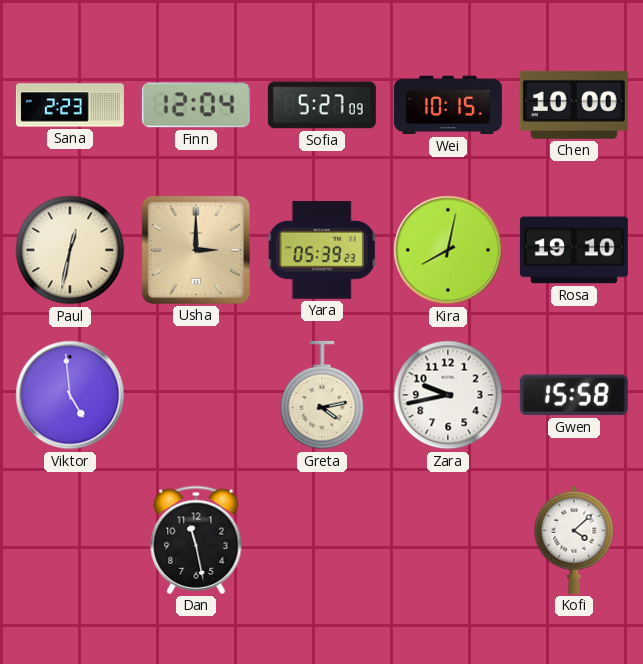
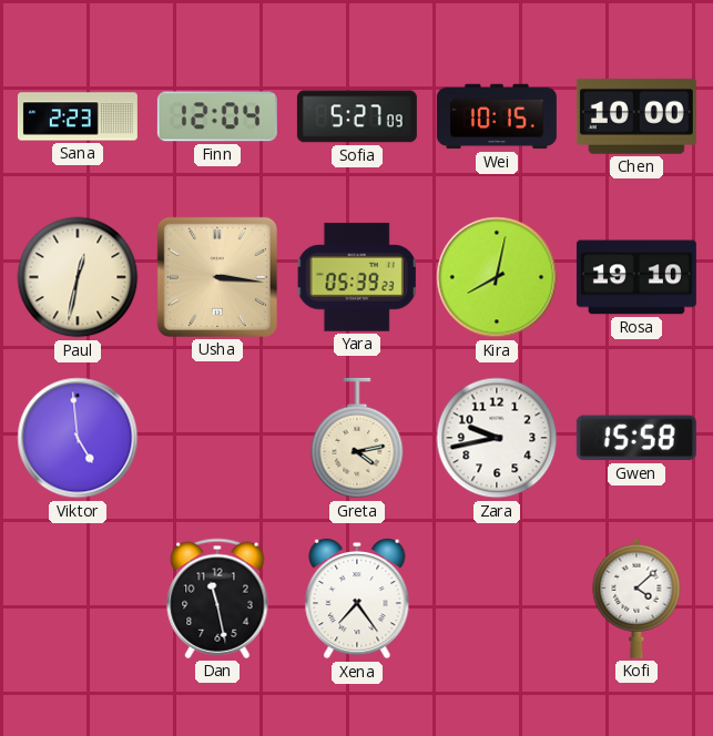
Usha: 3:00 -> 3:16
Xena: none -> 7:24
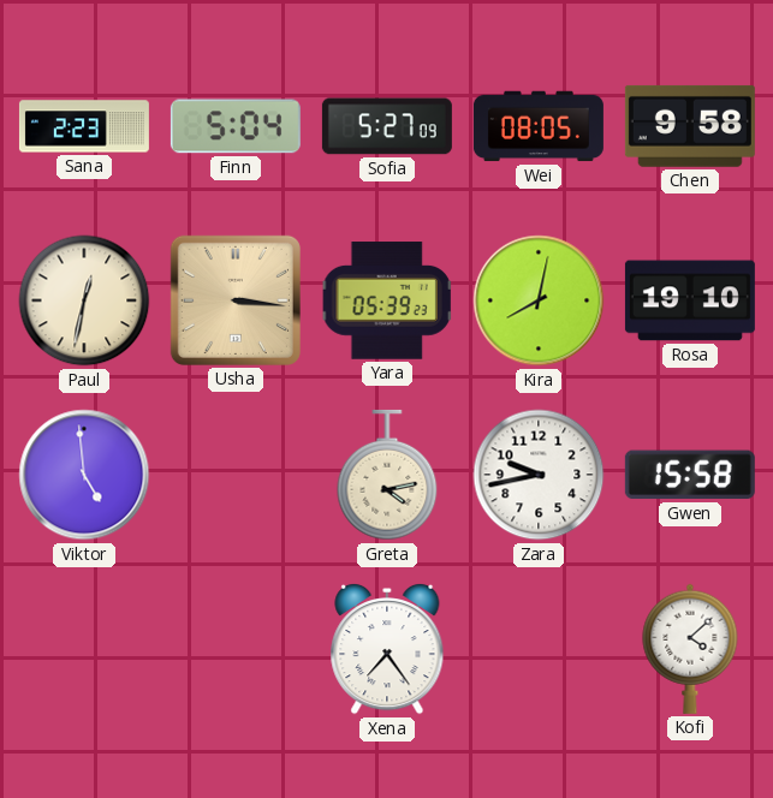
Finn: 12:04 -> 5:04
Wei: 10:15 -> 08:05
Chen: 10:00 -> 9:58
Dan: 11:28 -> none
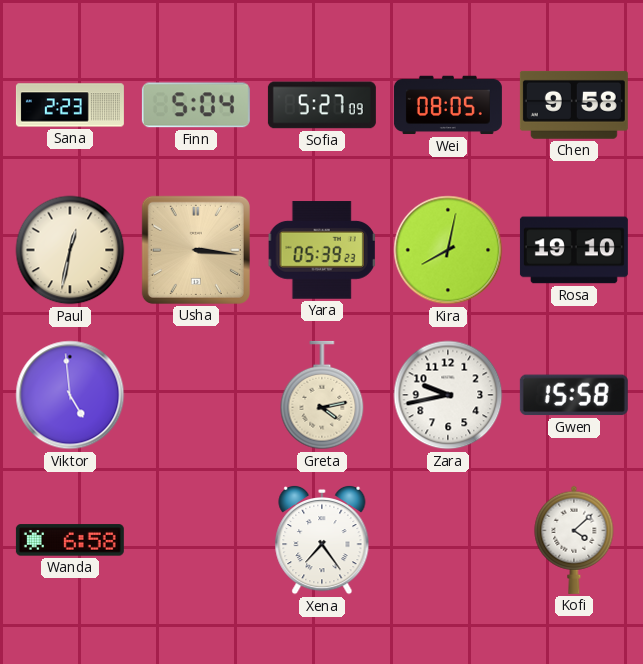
Wanda: none -> 6:58
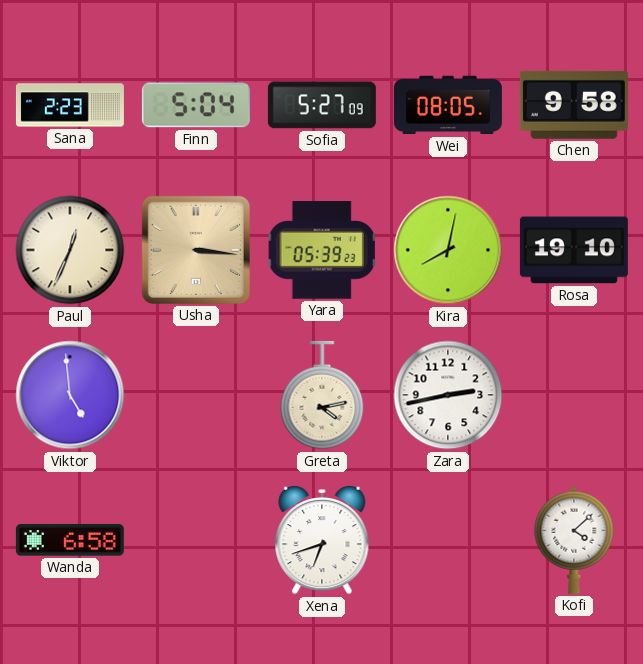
Paul: 12:32 -> 12:34
Zara: 9:43 -> 2:43
Gwen: 15:58 -> none
Xena: 7:24 -> 6:42
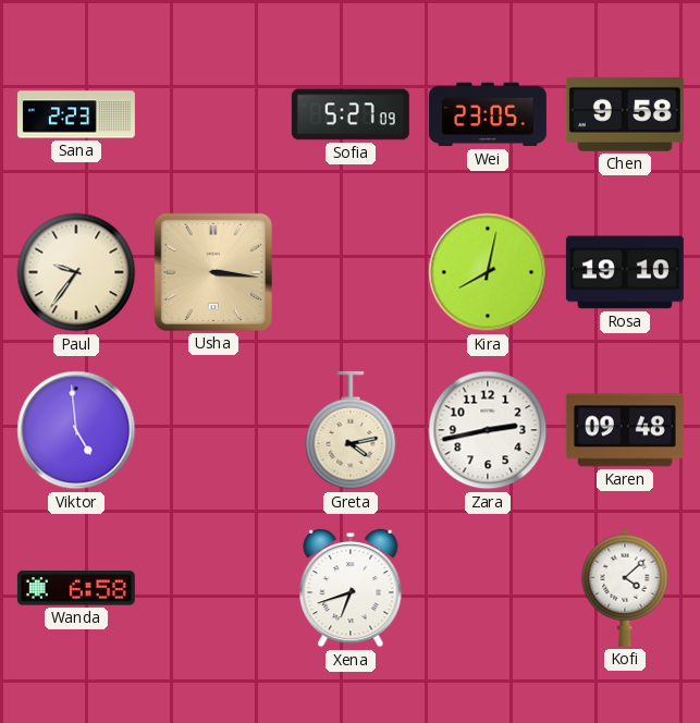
Finn: 5:04 -> none
Wei: 08:05 -> 23:05
Paul: 12:34 -> 9:36
Yara: 05:39 -> none
Karen: none -> 09:48
